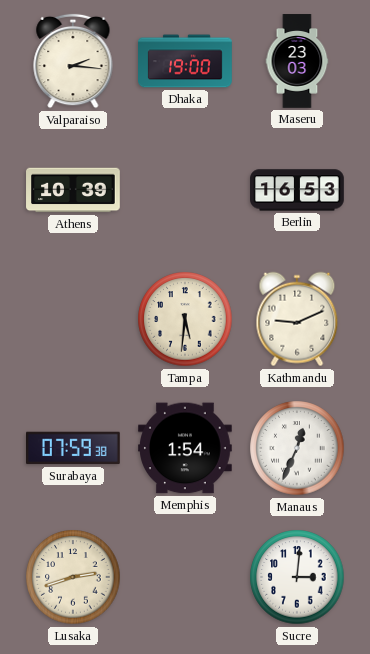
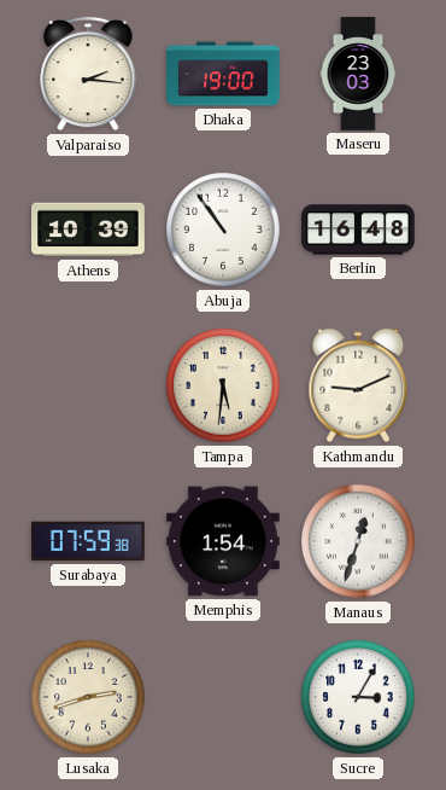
Abuja: none -> 10:54
Berlin: 16:53 -> 16:48
Manaus: 12:34 -> 12:33
Sucre: 3:01 -> 3:05
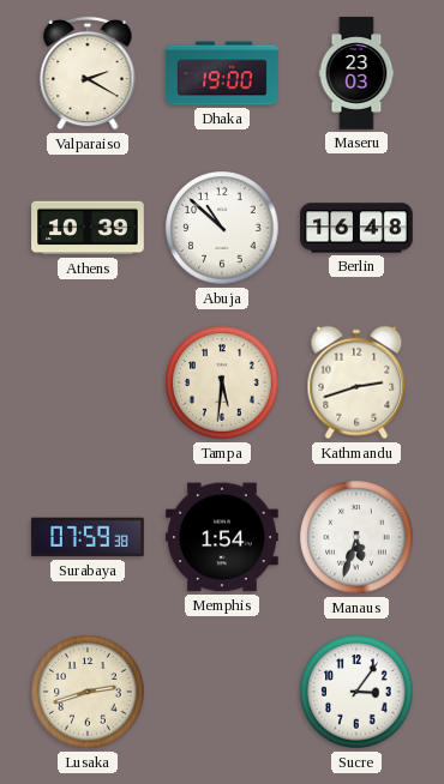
Valparaiso: 2:16 -> 2:20
Abuja: 10:54 -> 10:52
Kathmandu: 9:11 -> 2:42
Manaus: 12:33 -> 5:33
Sucre: 3:05 -> 3:06
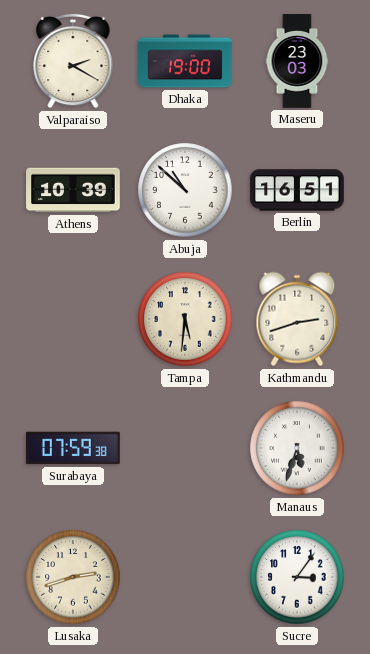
Berlin: 16:48 -> 16:51
Memphis: 1:54 -> none
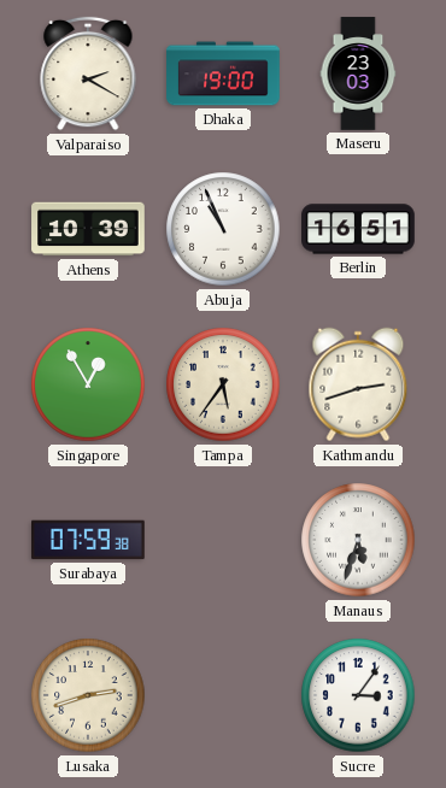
Abuja: 10:52 -> 10:56
Singapore: none -> 12:55
Tampa: 5:31 -> 5:36
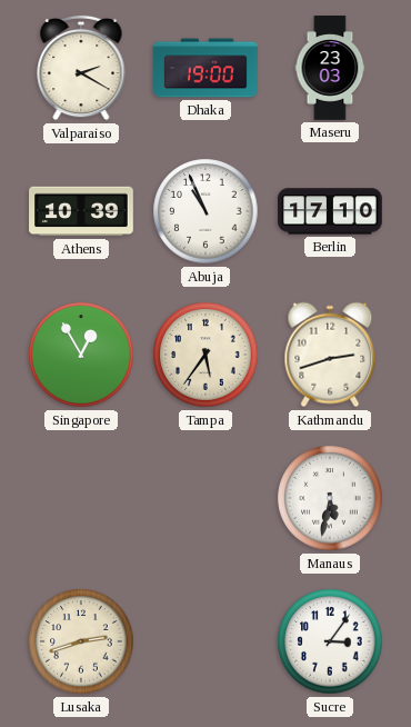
Berlin: 16:51 -> 17:10
Surabaya: 07:59 -> none
Manaus: 5:33 -> 5:32
